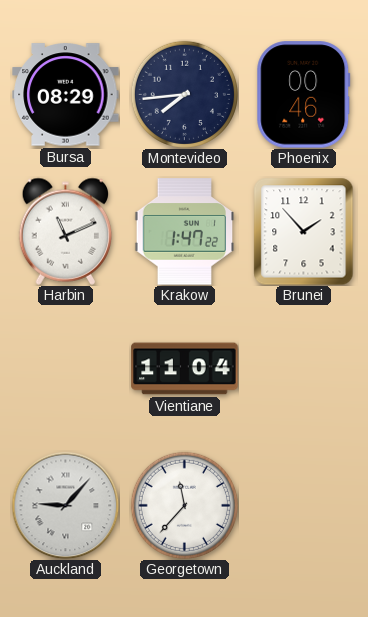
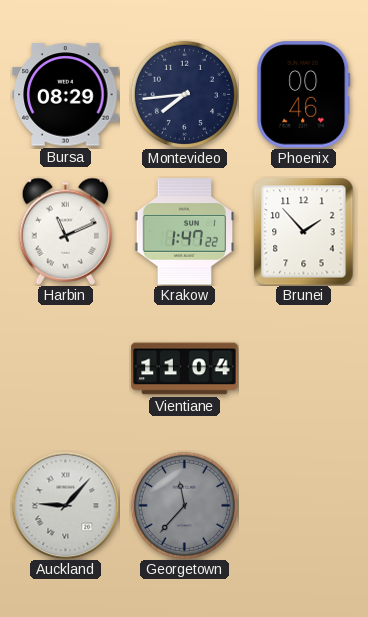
Georgetown dial: white -> grey
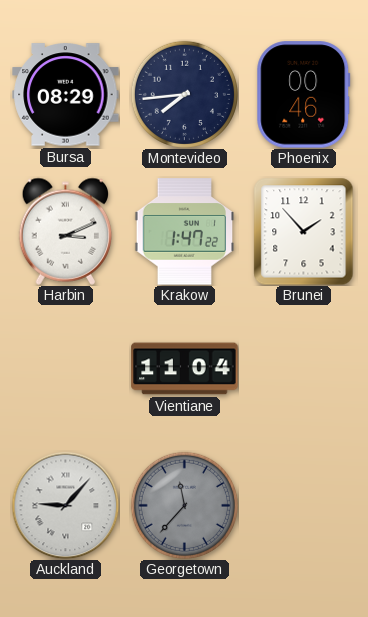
Harbin: 11:11 -> 3:11
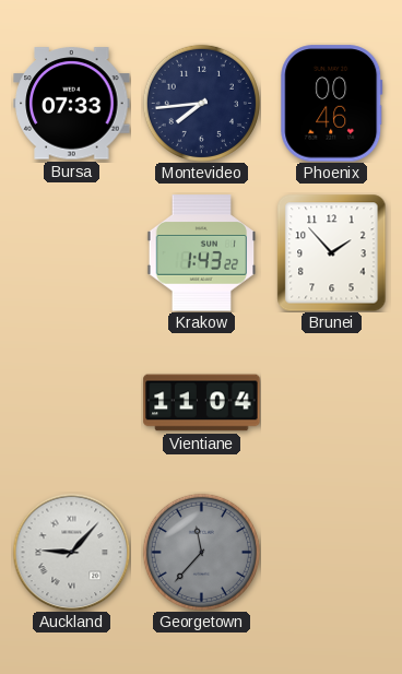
Bursa: 08:29 -> 07:33
Harbin: 3:11 -> none
Krakow: 1:47 -> 1:43
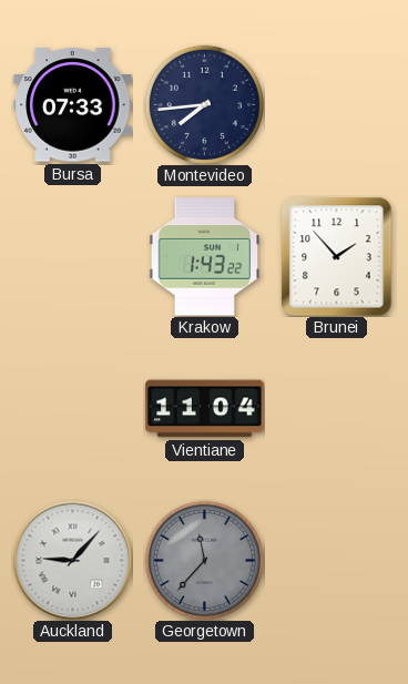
Phoenix: 00:46 -> none
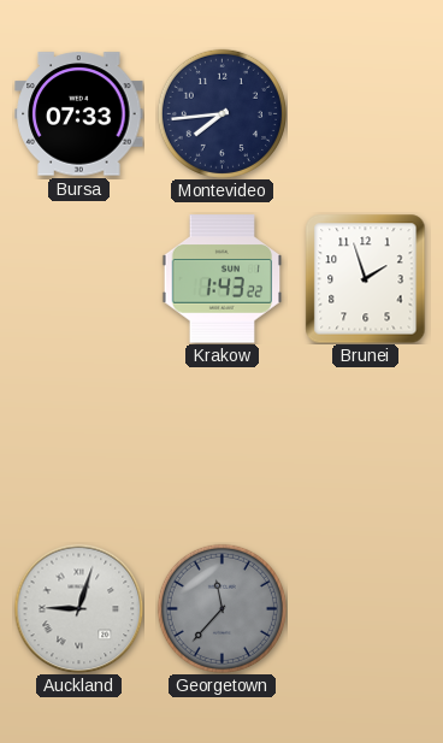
Brunei: 1:53 -> 1:57
Vientiane: 11:04 -> none
Auckland: 9:07 -> 9:03
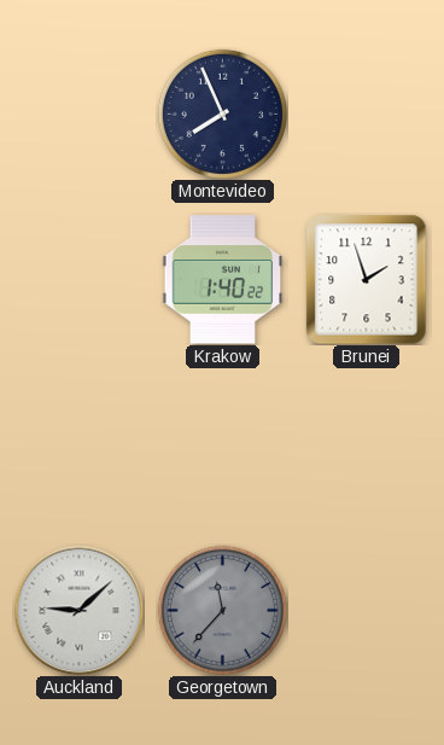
Bursa: 07:33 -> none
Montevideo: 7:44 -> 7:56
Krakow: 1:43 -> 1:40
Auckland: 9:03 -> 9:08
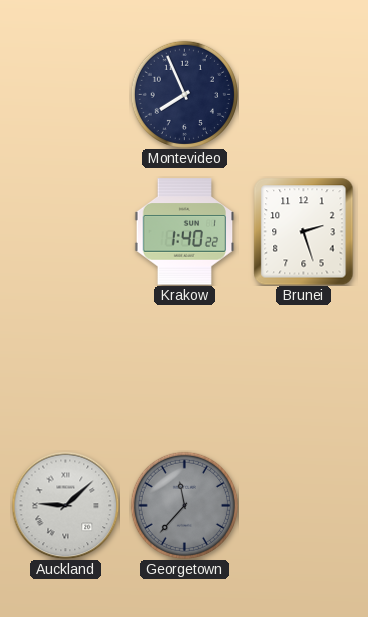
Brunei: 1:57 -> 2:27
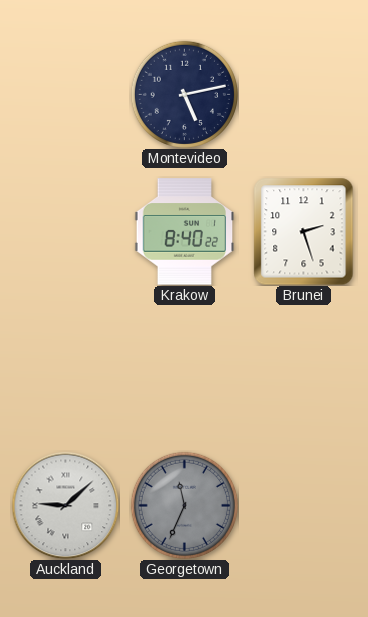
Montevideo: 7:56 -> 5:13
Krakow: 1:40 -> 8:40
Georgetown: 11:37 -> 11:34
